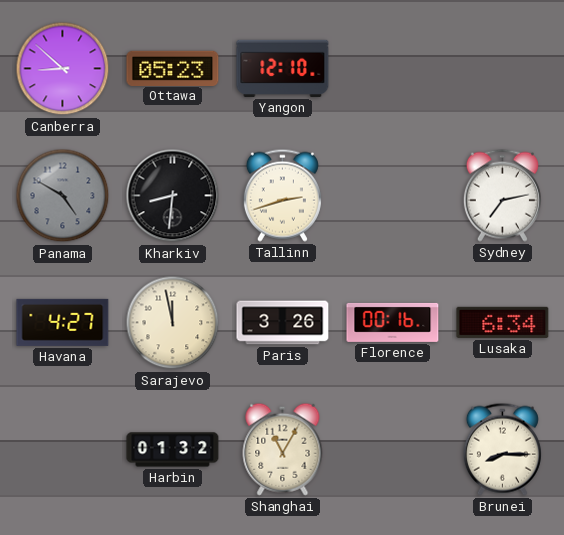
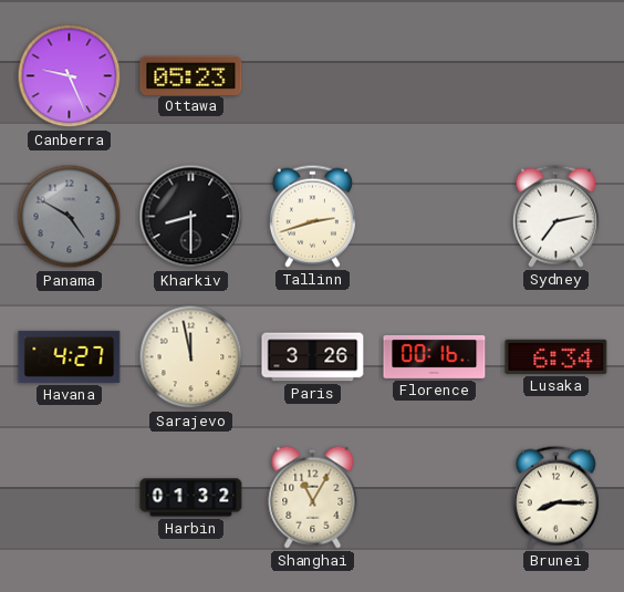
Canberra: 8:52 -> 9:26
Yangon: 12:10 -> none
Kharkiv: 8:31 -> 8:30
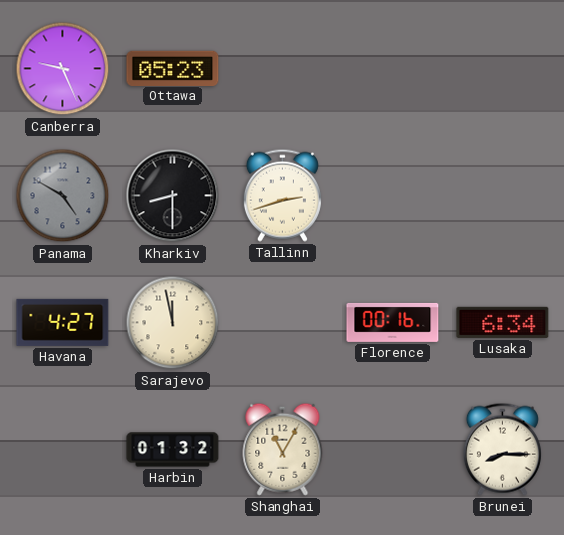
Sydney: 7:13 -> none
Paris: 3:26 -> none
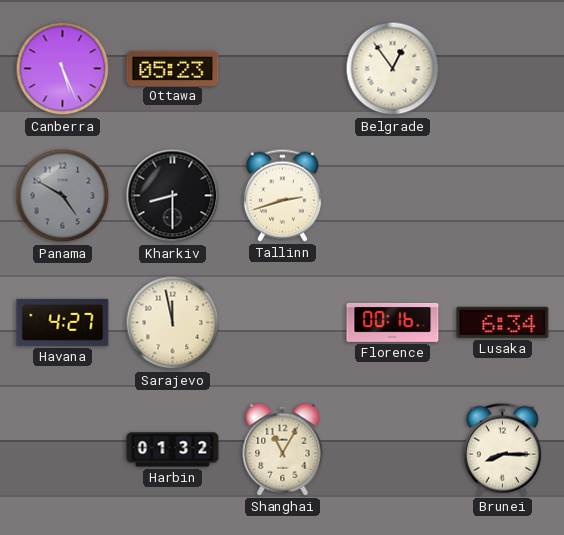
Canberra: 9:26 -> 5:26
Belgrade: none -> 12:54
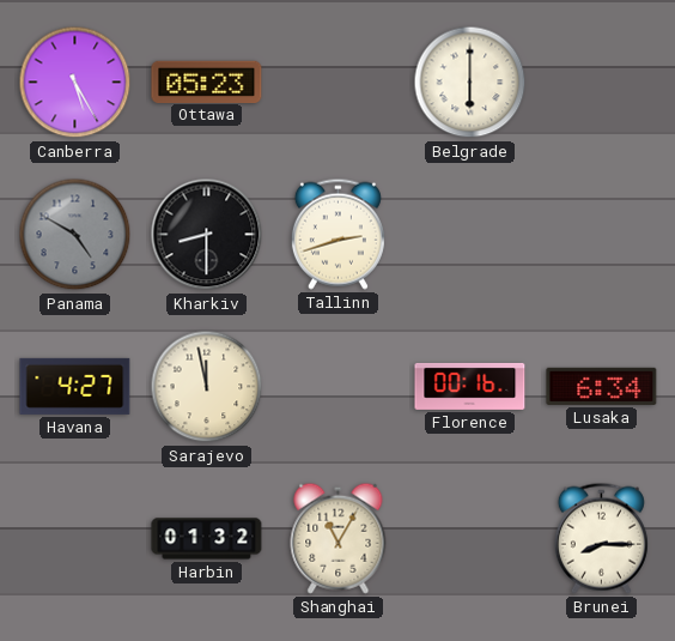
Canberra: 5:26 -> 5:25
Belgrade: 12:54 -> 6:00
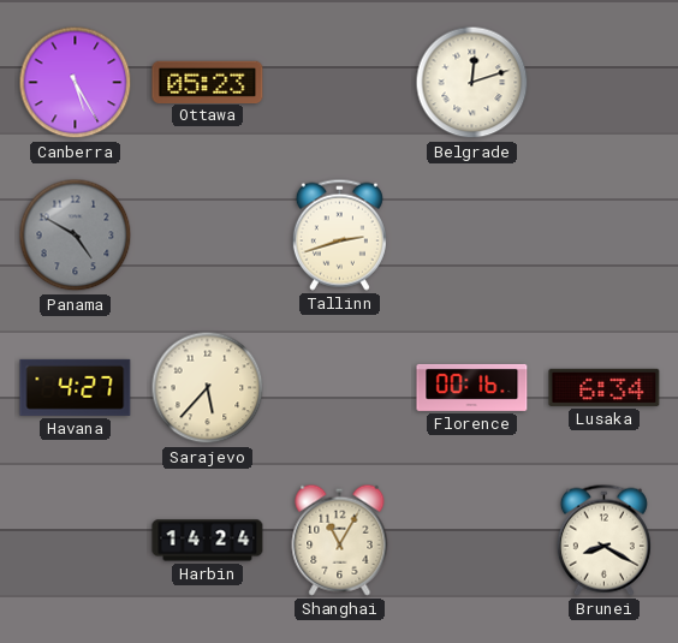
Belgrade: 6:00 -> 12:12
Kharkiv: 8:30 -> none
Sarajevo: 11:58 -> 5:37
Harbin: 01:32 -> 14:24
Brunei: 8:15 -> 8:20
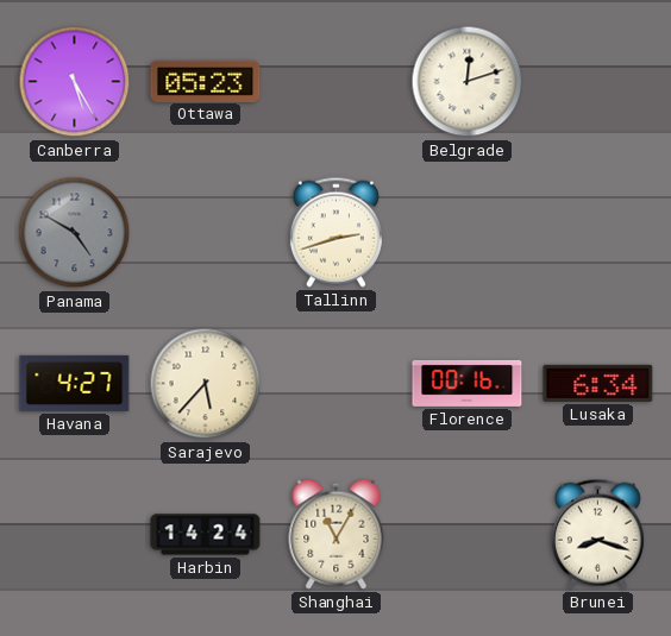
Brunei: 8:20 -> 8:18
